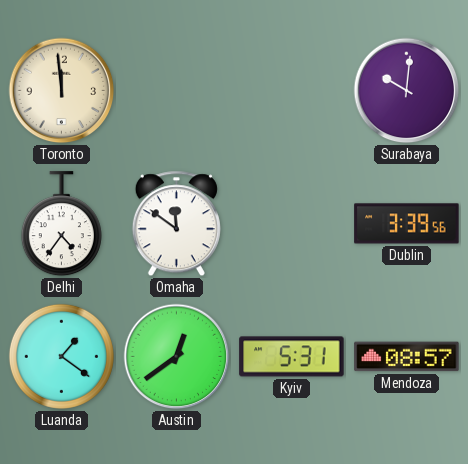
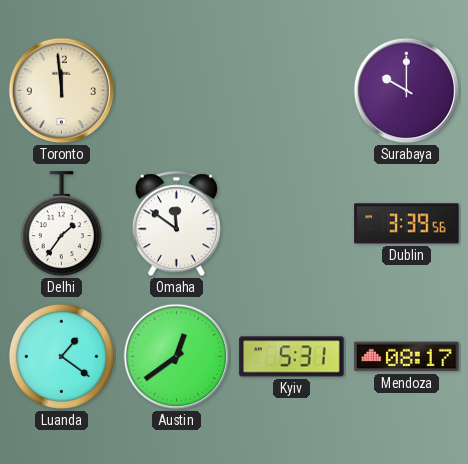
Surabaya: 10:01 -> 10:00
Delhi: 4:36 -> 1:36
Mendoza: 08:57 -> 08:17
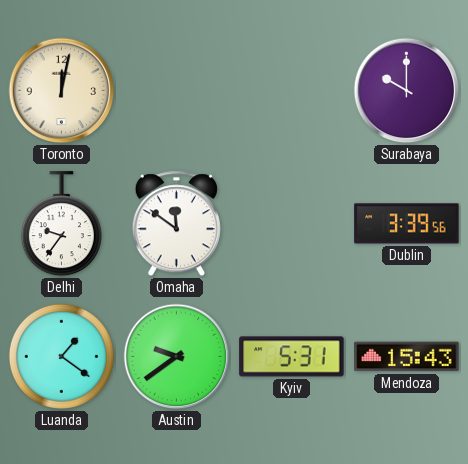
Toronto: 11:59 -> 12:02
Delhi: 1:36 -> 9:36
Austin: 12:39 -> 9:39
Mendoza: 08:17 -> 15:43
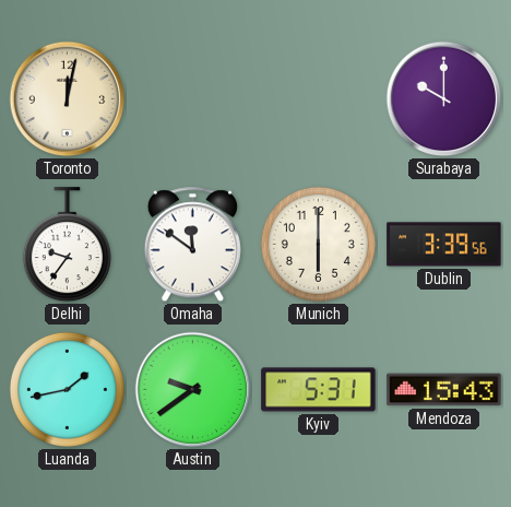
Munich: none -> 6:00
Luanda: 1:21 -> 1:43
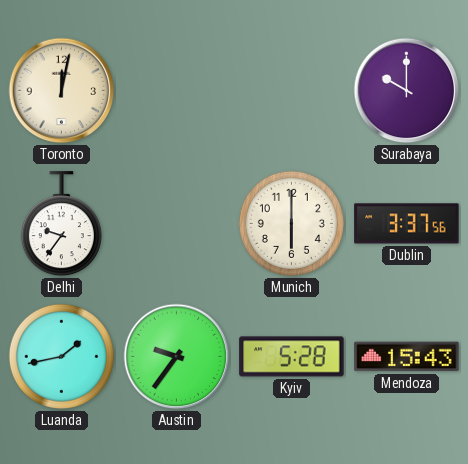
Omaha: 11:51 -> none
Dublin: 3:39 -> 3:37
Austin: 9:39 -> 9:36
Kyiv: 5:31 -> 5:28
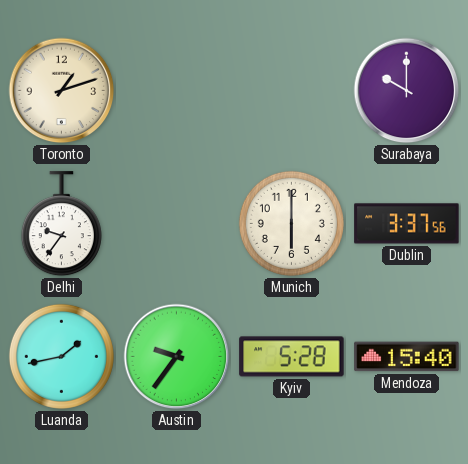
Toronto: 12:02 -> 1:12
Mendoza: 15:43 -> 15:40
